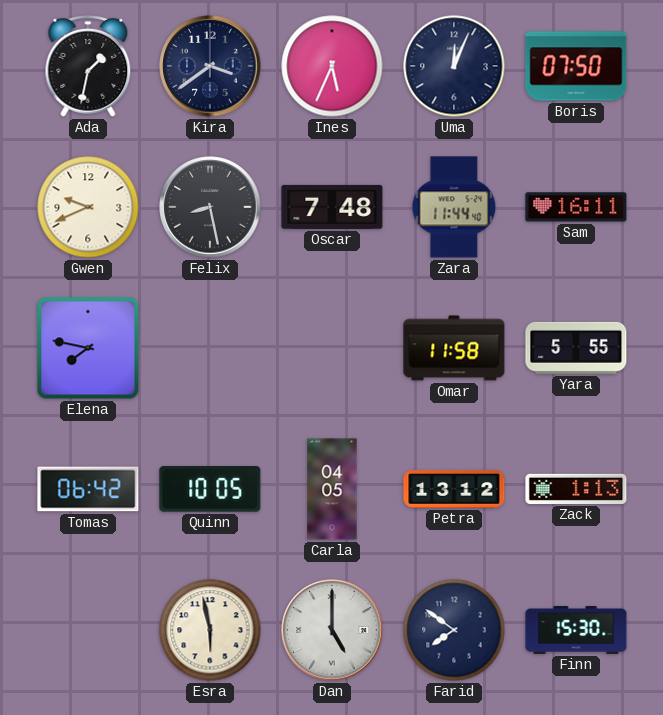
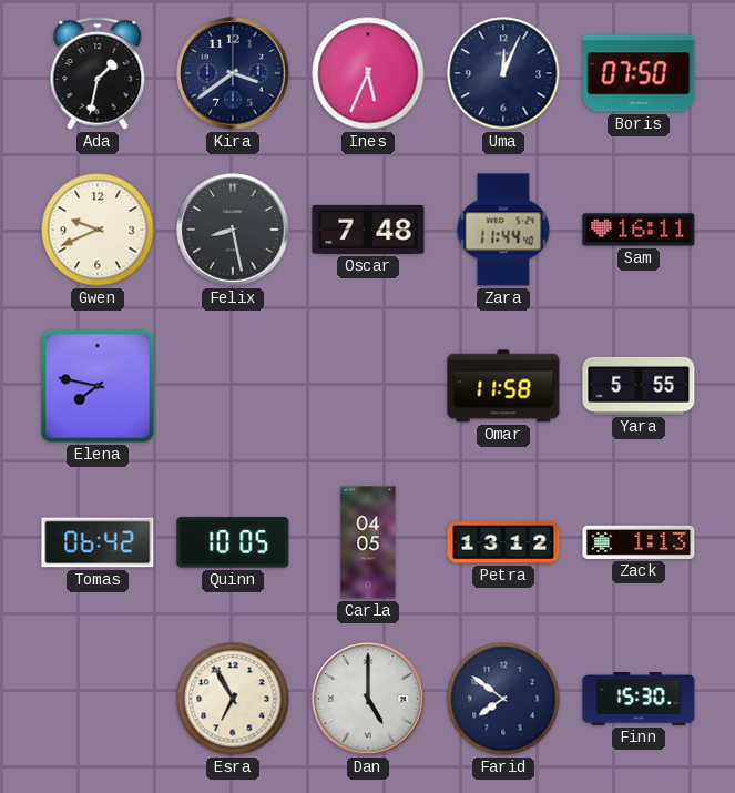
Esra: 5:58 -> 6:55
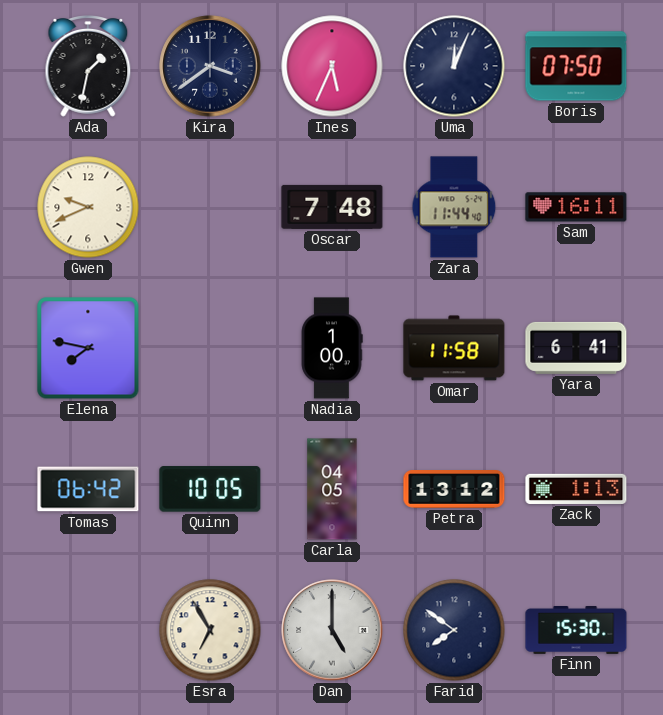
Felix: 8:28 -> none
Nadia: none -> 1:00
Yara: 5:55 -> 6:41
